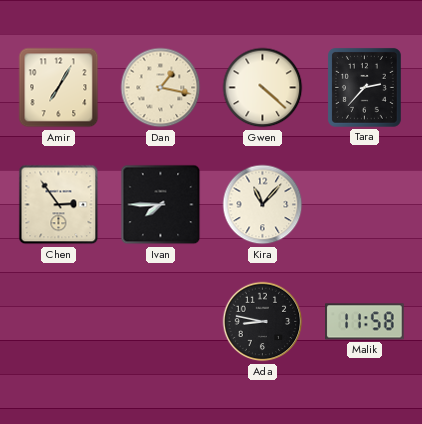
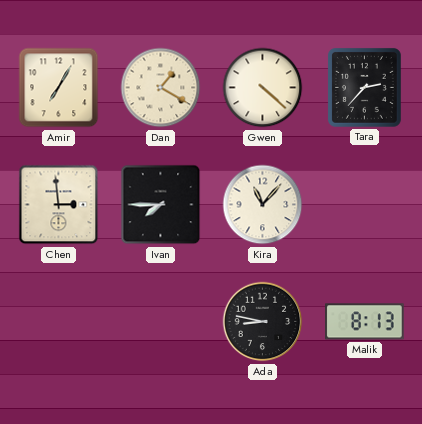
Dan: 1:17 -> 1:20
Chen: 2:54 -> 2:59
Malik: 11:58 -> 8:13
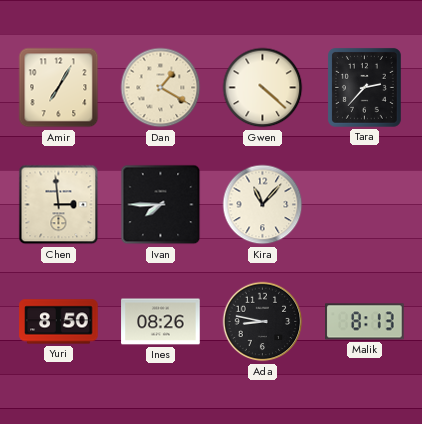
Yuri: none -> 8:50
Ines: none -> 08:26
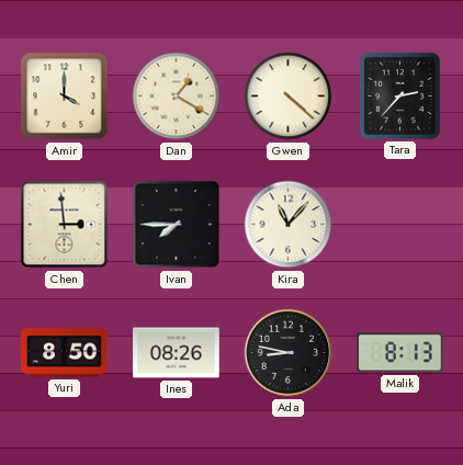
Amir: 7:05 -> 4:00
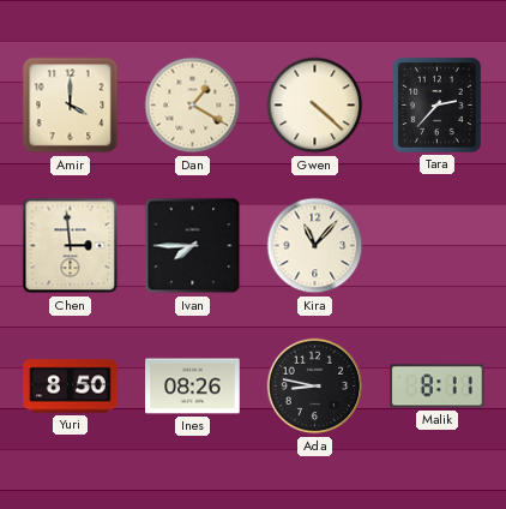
Malik: 8:13 -> 8:11
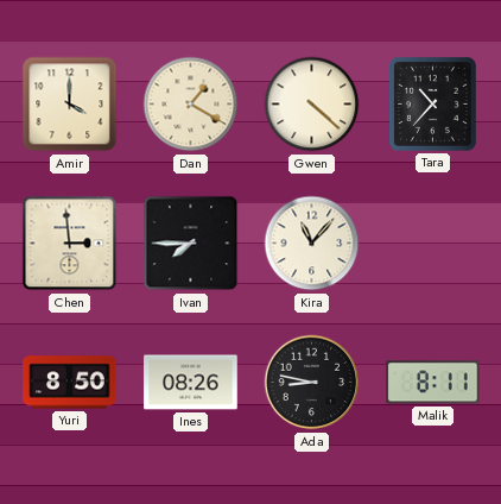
Tara: 2:37 -> 10:37
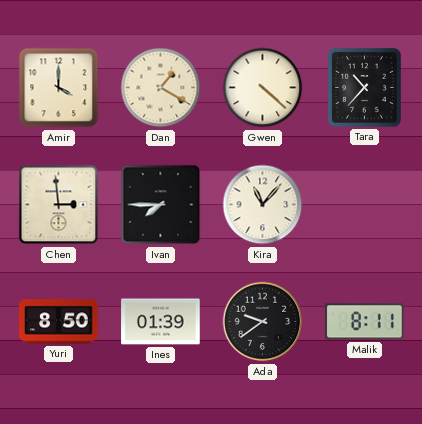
Ines: 08:26 -> 01:39
Ada: 8:47 -> 9:39
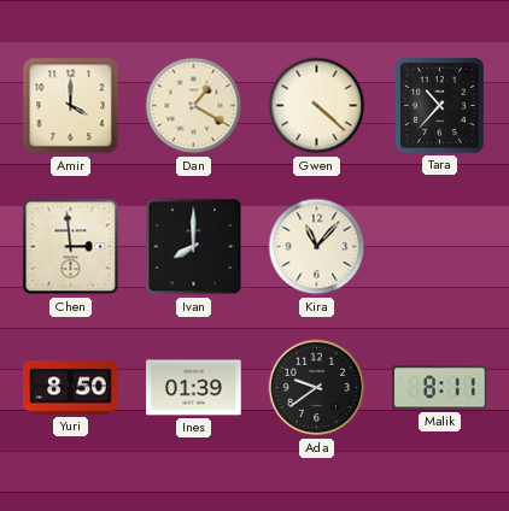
Ivan: 7:45 -> 8:00
